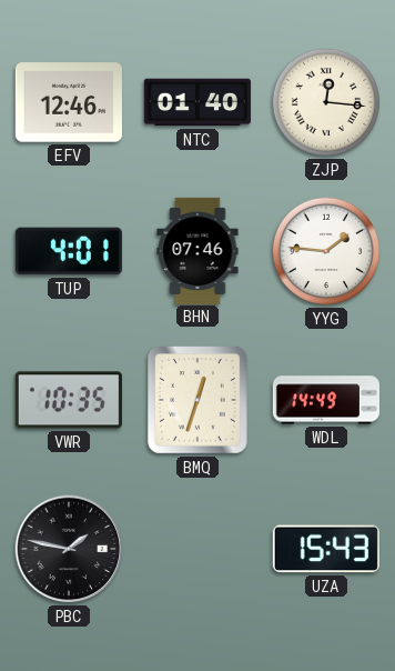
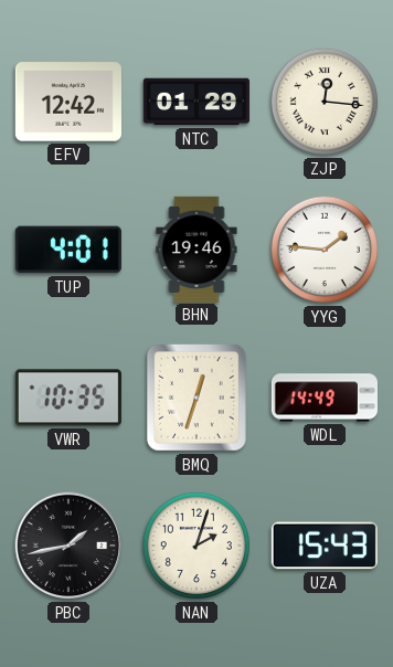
EFV: 12:46 -> 12:42
NTC: 01:40 -> 01:29
BHN: 07:46 -> 19:46
PBC: 1:47 -> 1:43
NAN: none -> 2:03
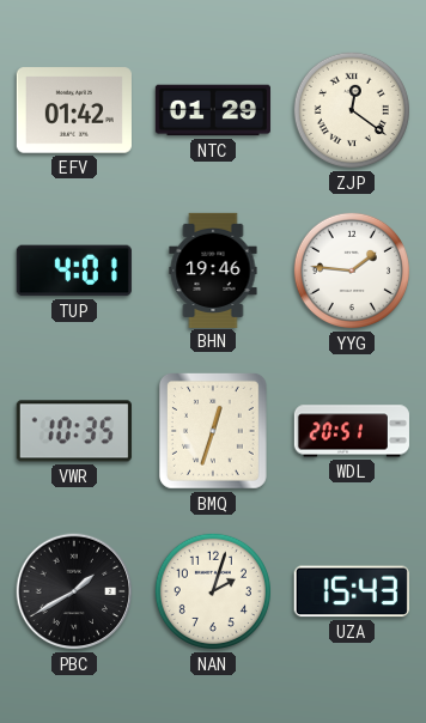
EFV: 12:42 -> 01:42
ZJP: 12:16 -> 12:21
WDL: 14:49 -> 20:51
PBC: 1:43 -> 1:40
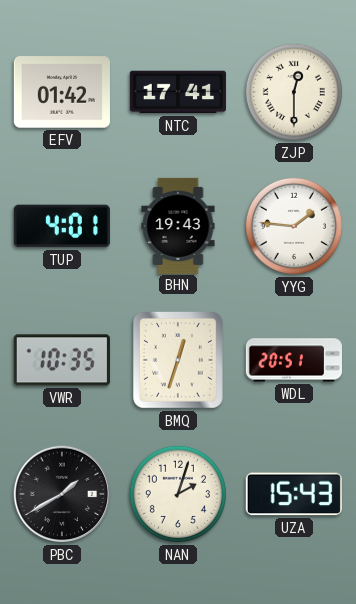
NTC: 01:29 -> 17:41
ZJP: 12:21 -> 12:30
BHN: 19:46 -> 19:43
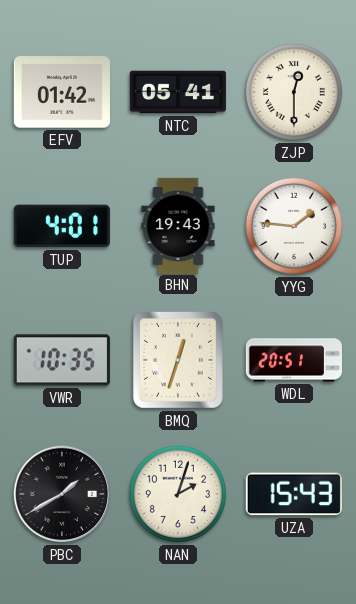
NTC: 17:41 -> 05:41
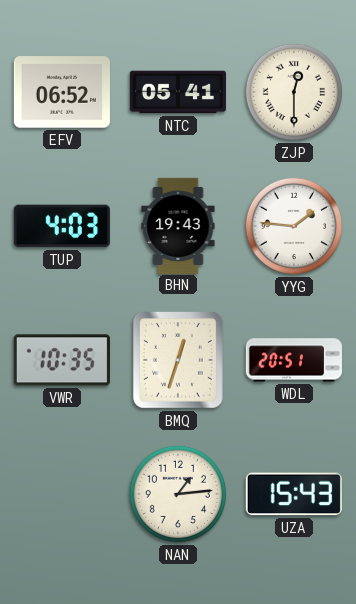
EFV: 01:42 -> 06:52
TUP: 4:01 -> 4:03
PBC: 1:40 -> none
NAN: 2:03 -> 1:14
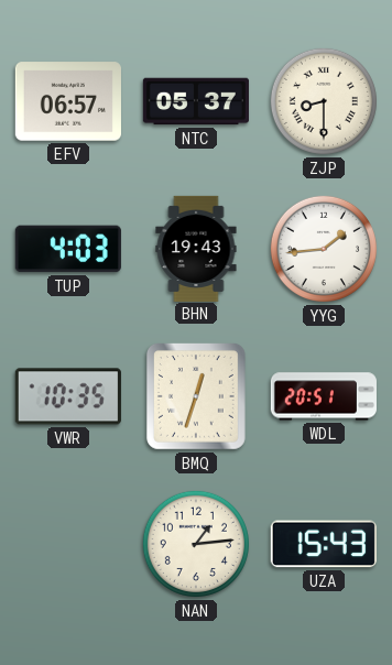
EFV: 06:52 -> 06:57
NTC: 05:41 -> 05:37
ZJP: 12:30 -> 8:30
YYG: 1:46 -> 1:44
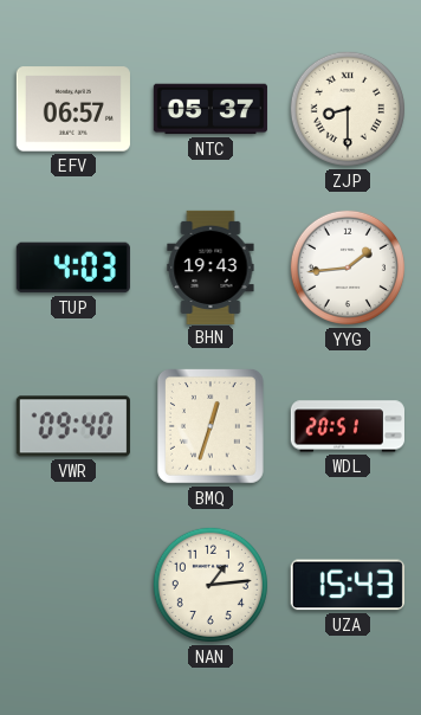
VWR: 10:35 -> 09:40
